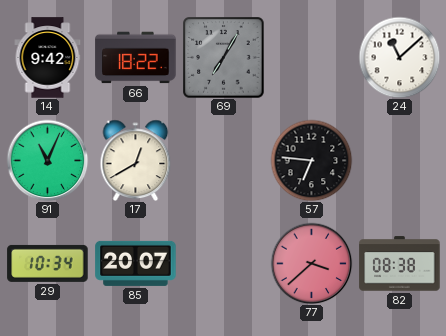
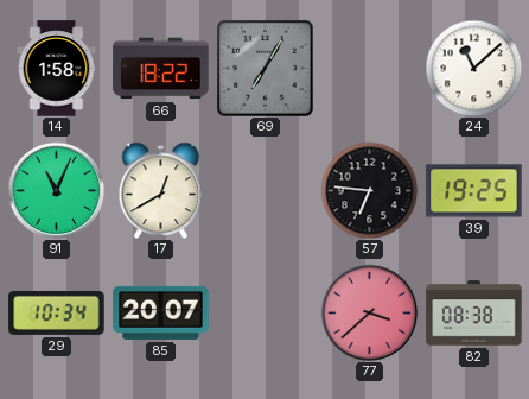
14: 9:42 -> 1:58
39: none -> 19:25
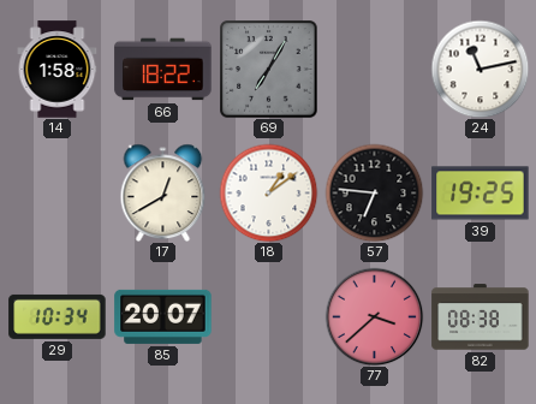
24: 11:08 -> 11:13
91: 11:04 -> none
18: none -> 1:09
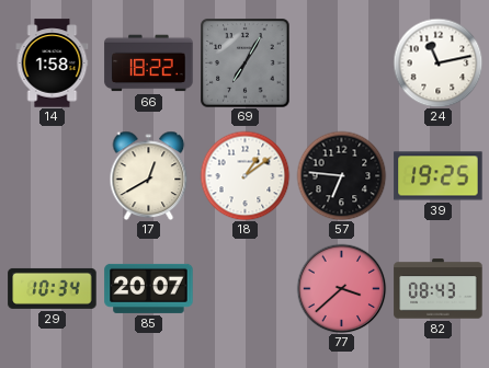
82: 08:38 -> 08:43
